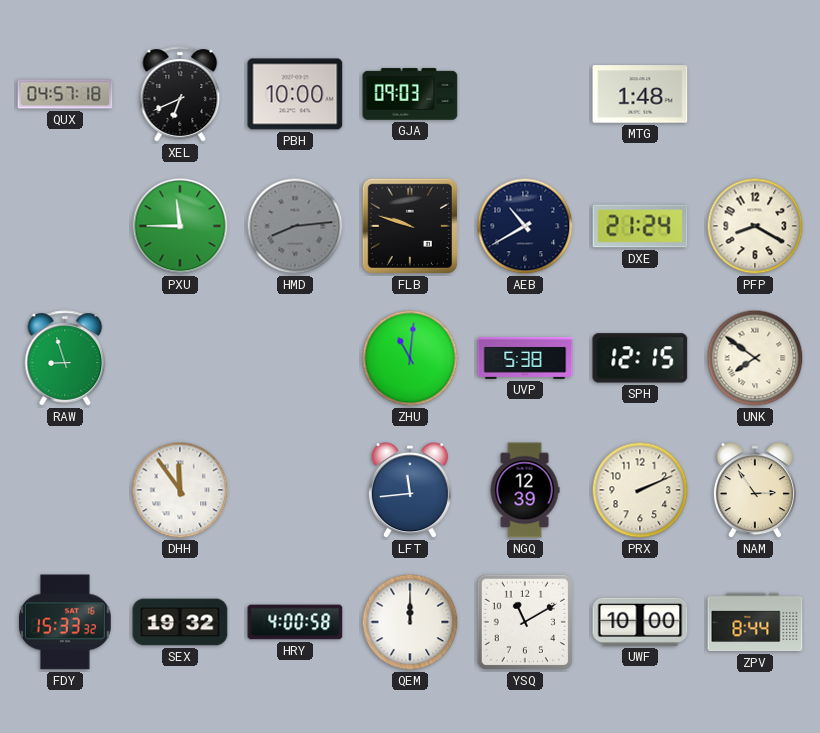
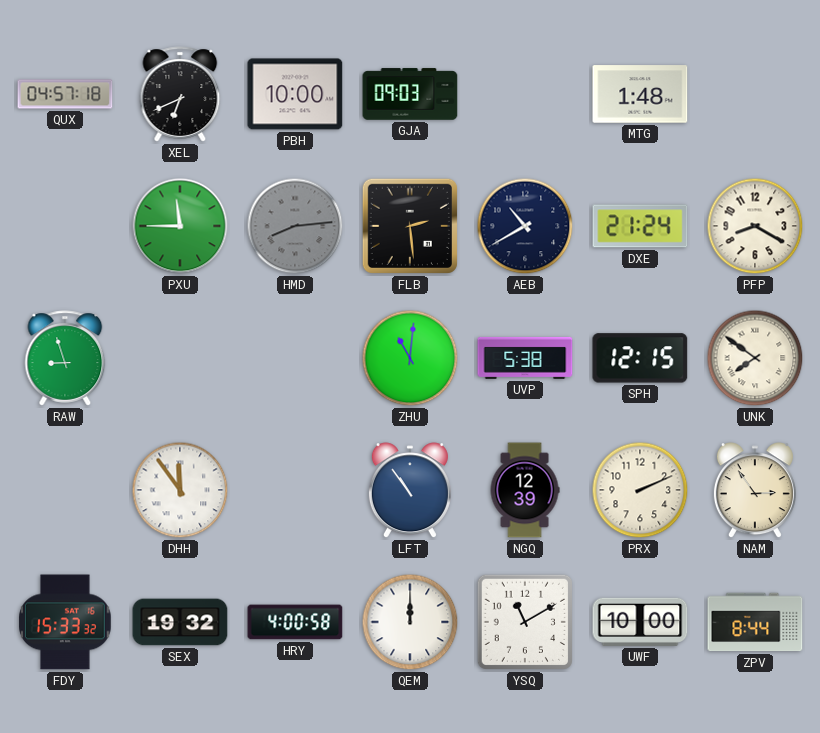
FLB: 9:48 -> 2:29
LFT: 11:44 -> 10:54
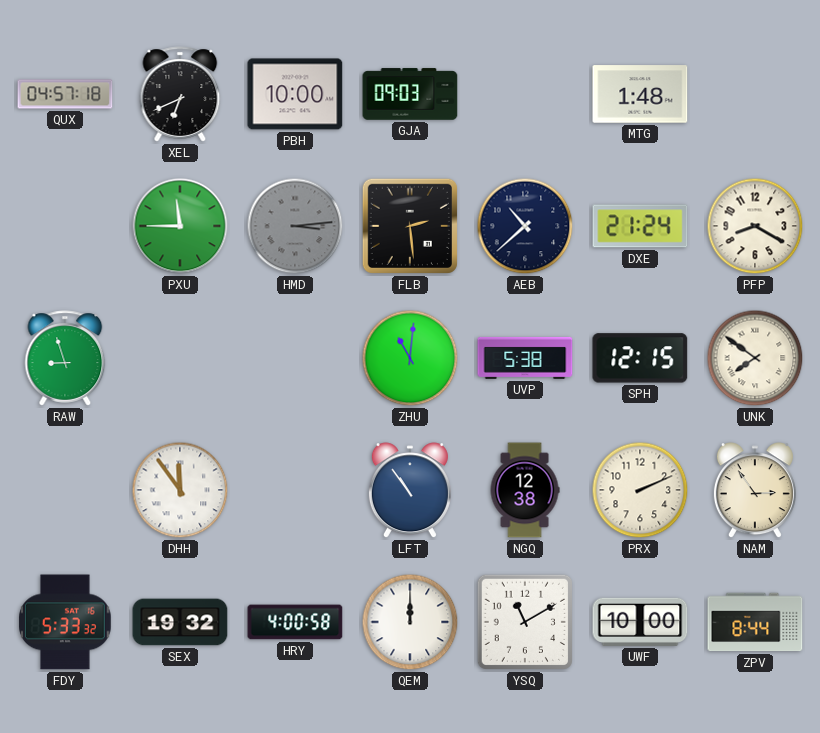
HMD: 8:14 -> 3:14
AEB: 10:40 -> 10:38
NGQ: 12:39 -> 12:38
FDY: 15:33 -> 5:33
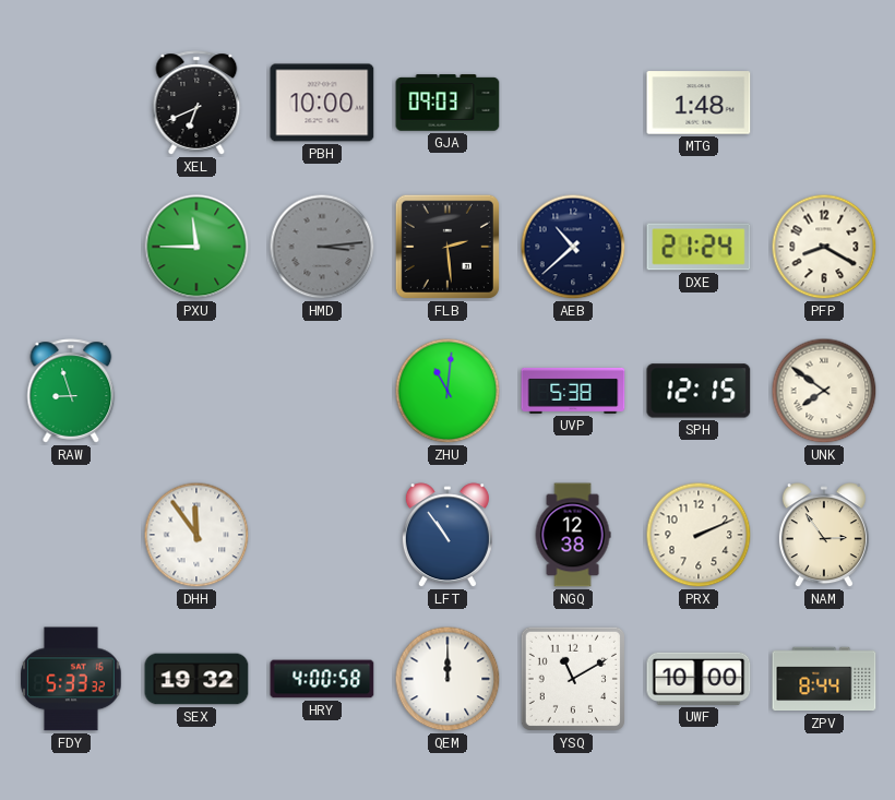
QUX: 04:57 -> none
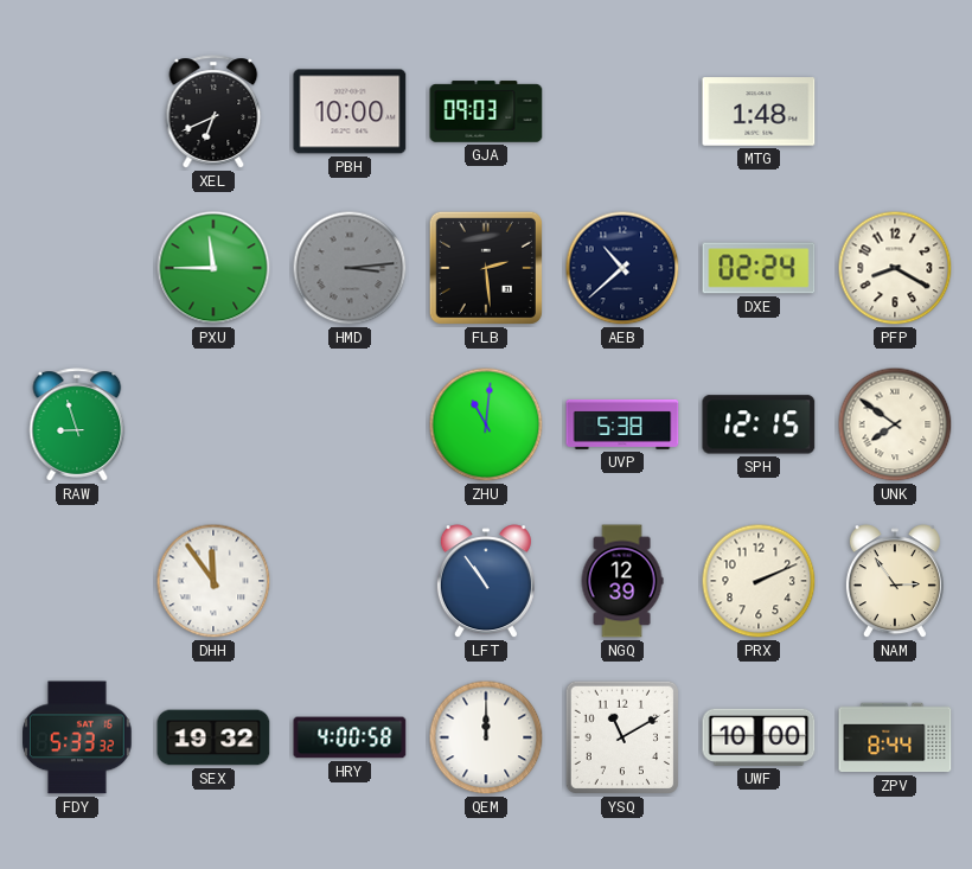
DXE: 21:24 -> 02:24
NGQ: 12:38 -> 12:39
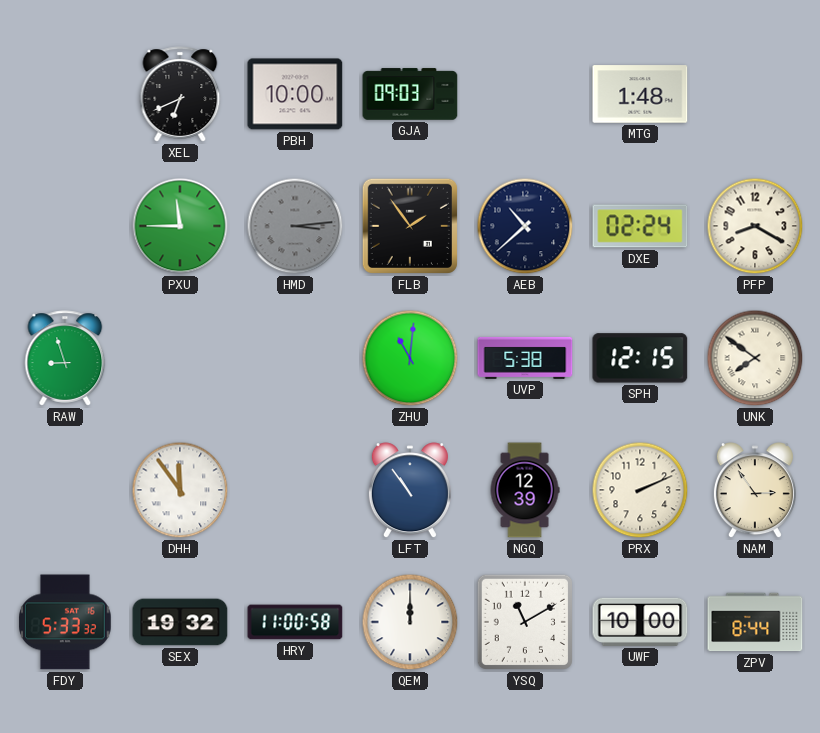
FLB: 2:29 -> 1:54
HRY: 4:00 -> 11:00
